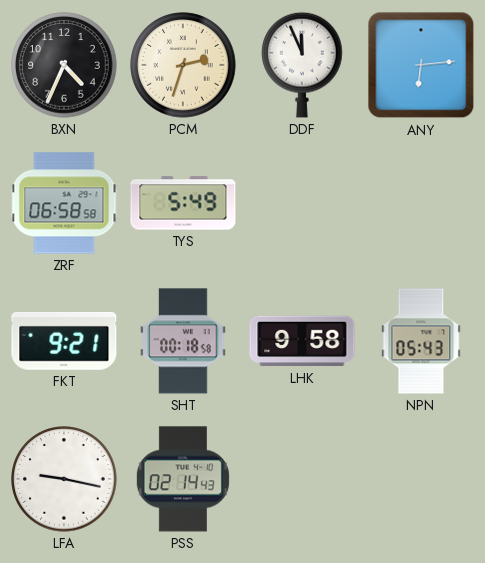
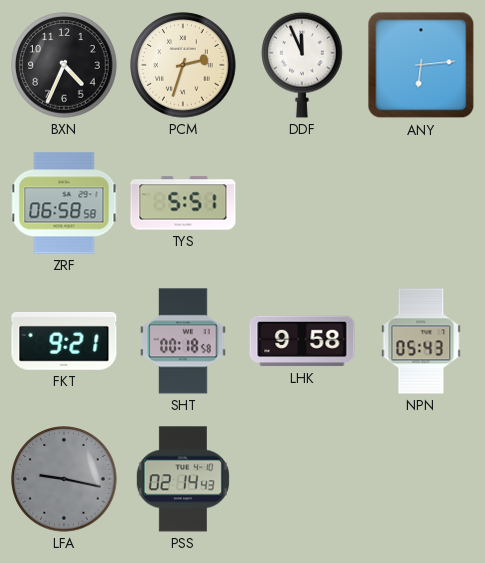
TYS: 5:49 -> 5:51
LFA dial: white -> grey
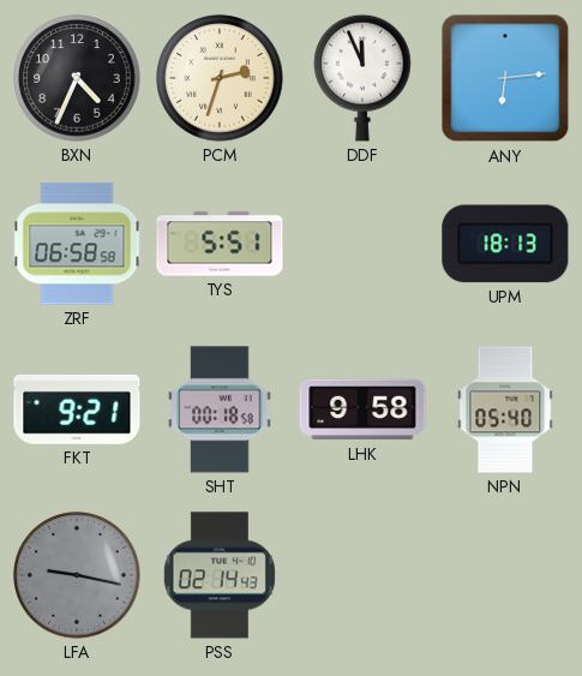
UPM: none -> 18:13
NPN: 05:43 -> 05:40
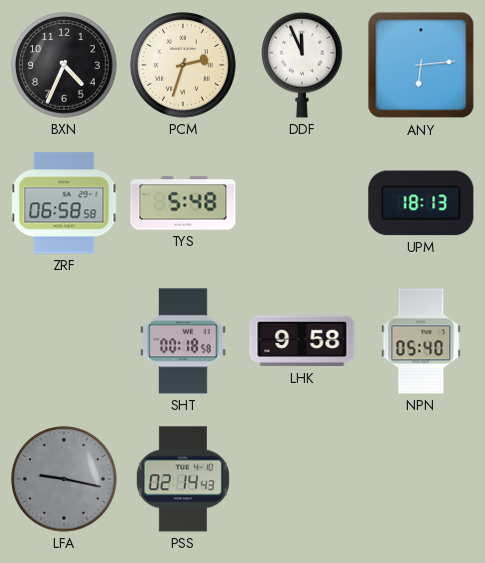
TYS: 5:51 -> 5:48
FKT: 9:21 -> none
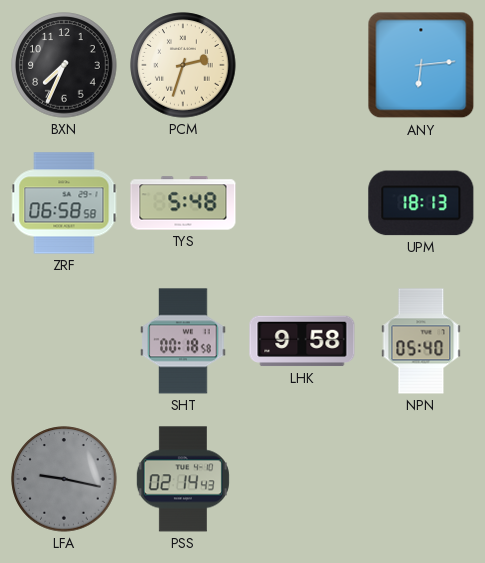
BXN: 4:34 -> 7:34
DDF: 11:56 -> none
